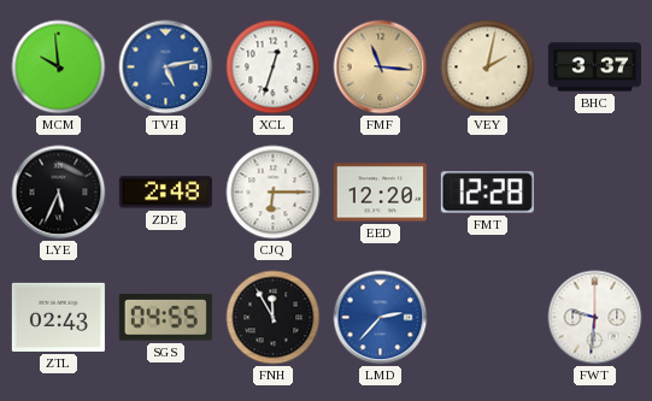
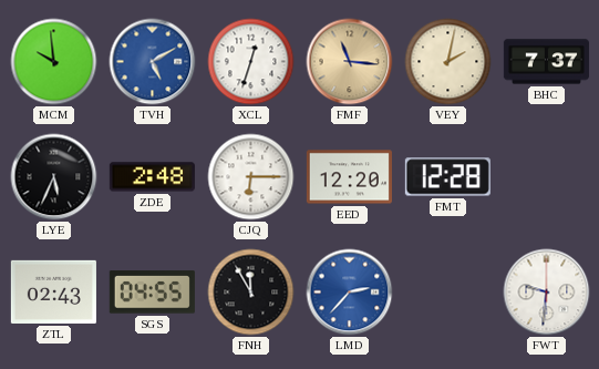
TVH: 5:13 -> 5:10
BHC: 3:37 -> 7:37
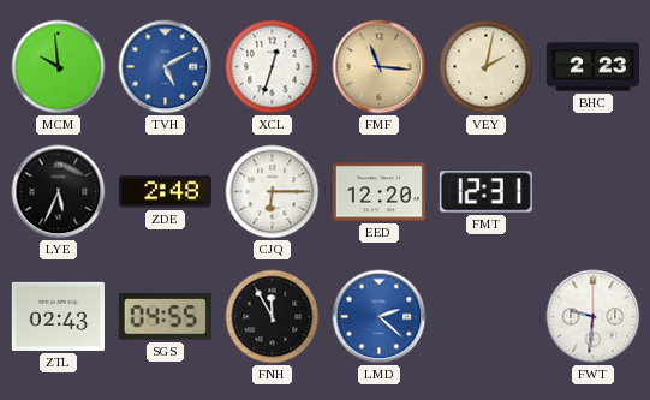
BHC: 7:37 -> 2:23
FMT: 12:28 -> 12:31
LMD: 2:37 -> 2:22
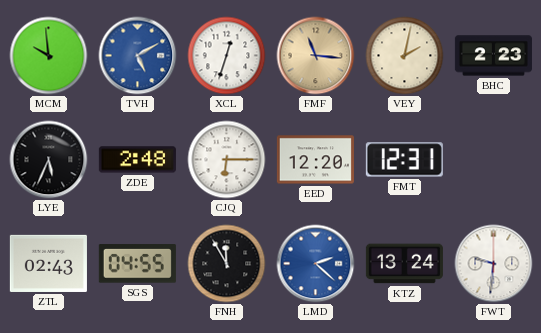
KTZ: none -> 13:24
